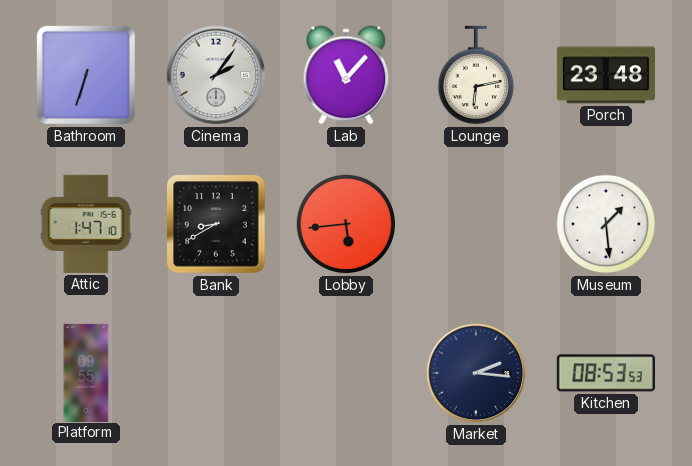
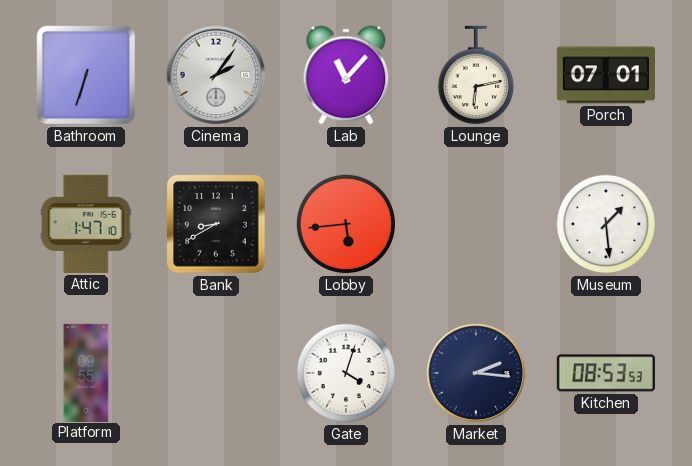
Porch: 23:48 -> 07:01
Gate: none -> 4:03
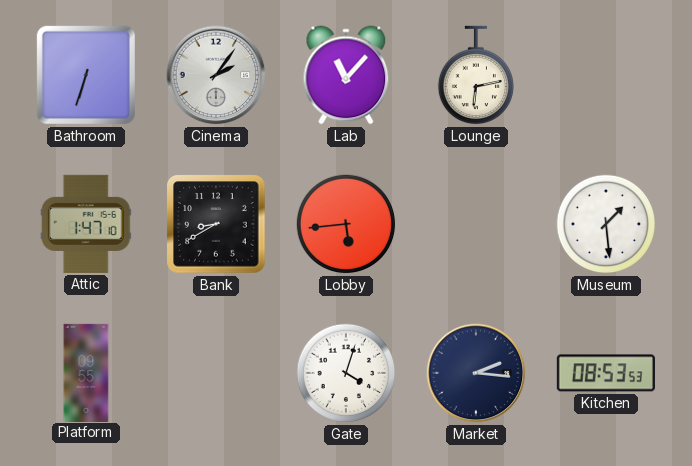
Porch: 07:01 -> none
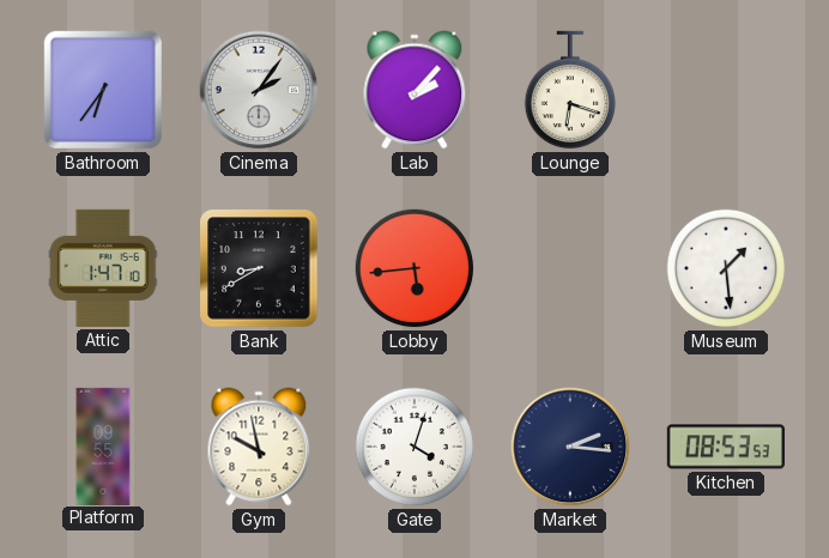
Bathroom: 6:33 -> 6:36
Lab: 11:07 -> 2:07
Lounge: 6:13 -> 6:18
Gym: none -> 9:58
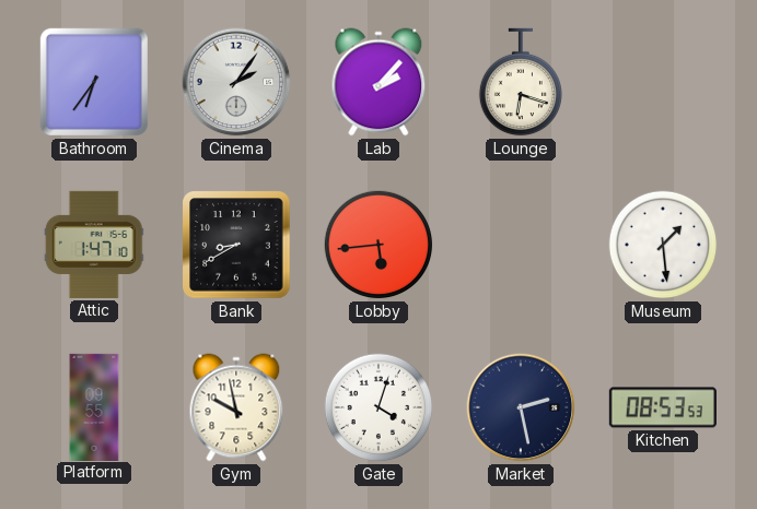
Market: 2:16 -> 2:28
